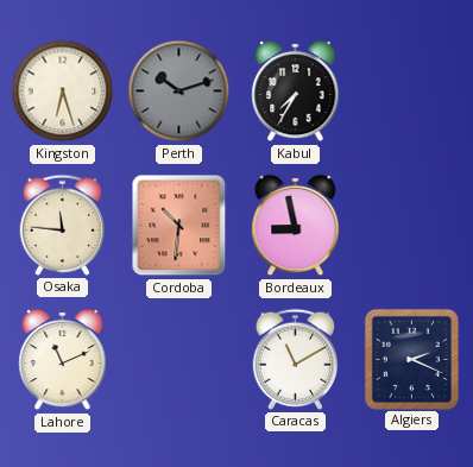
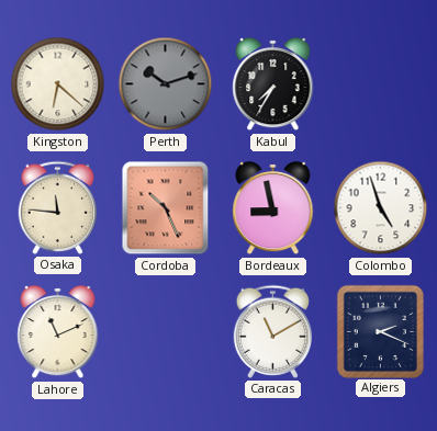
Kingston: 6:27 -> 6:22
Cordoba: 10:31 -> 10:26
Colombo: none -> 4:57
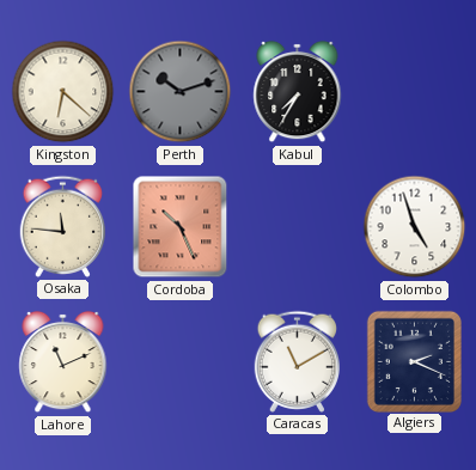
Bordeaux: 8:58 -> none
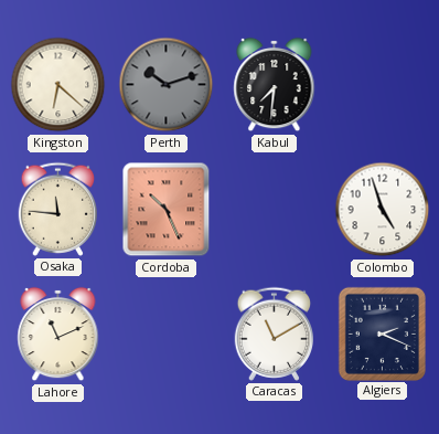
Kabul: 7:35 -> 7:31
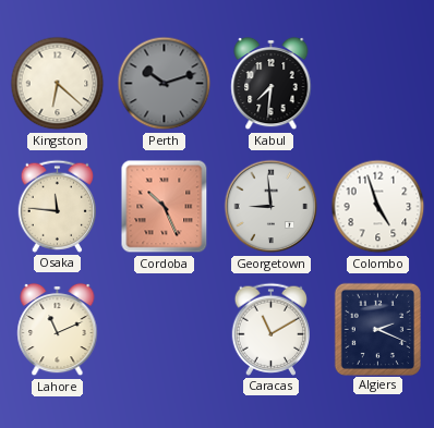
Georgetown: none -> 8:59
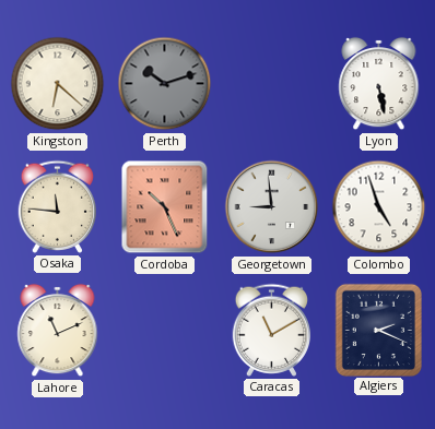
Kabul: 7:31 -> none
Lyon: none -> 5:28
